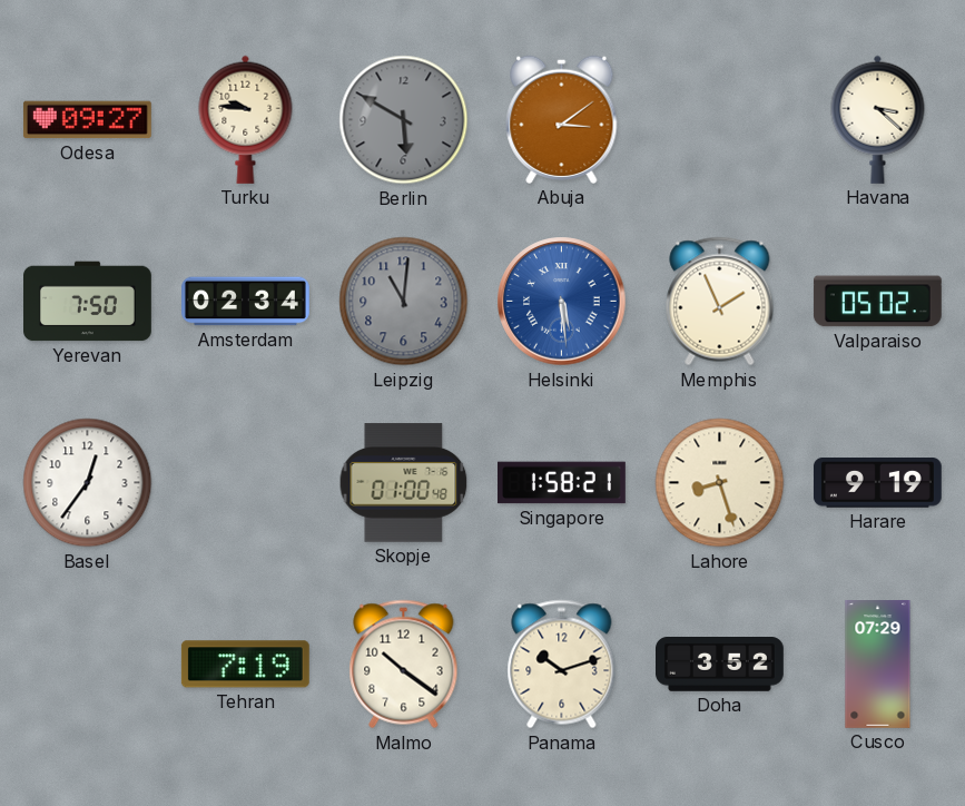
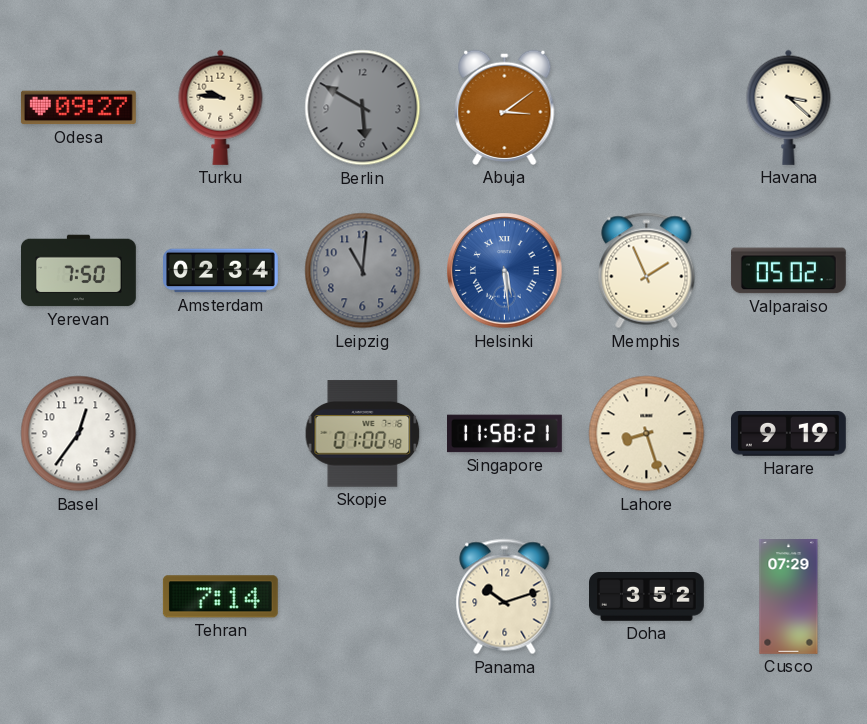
Singapore: 1:58 -> 11:58
Tehran: 7:19 -> 7:14
Malmo: 10:21 -> none
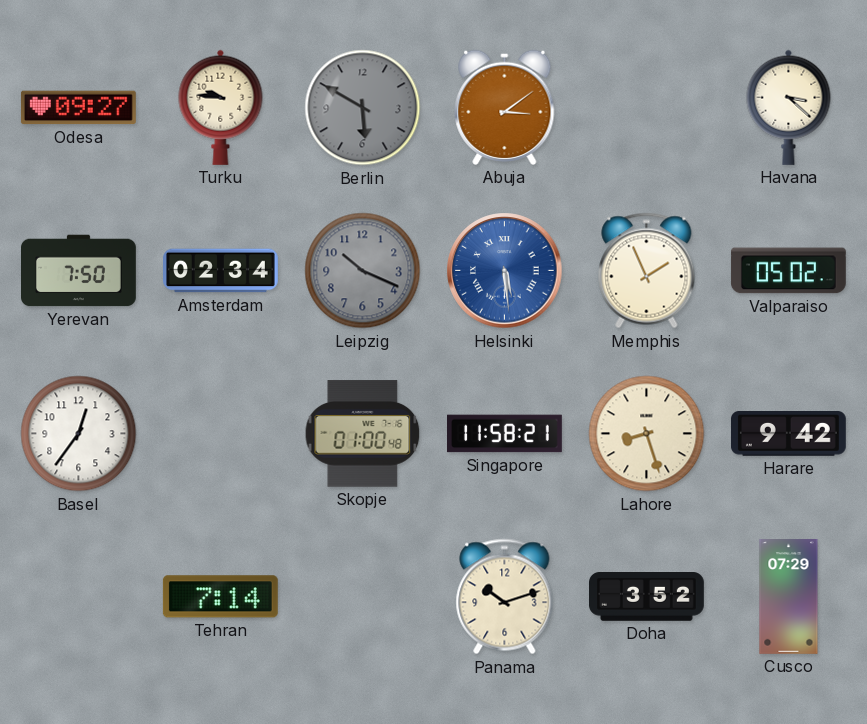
Leipzig: 11:01 -> 10:19
Harare: 9:19 -> 9:42
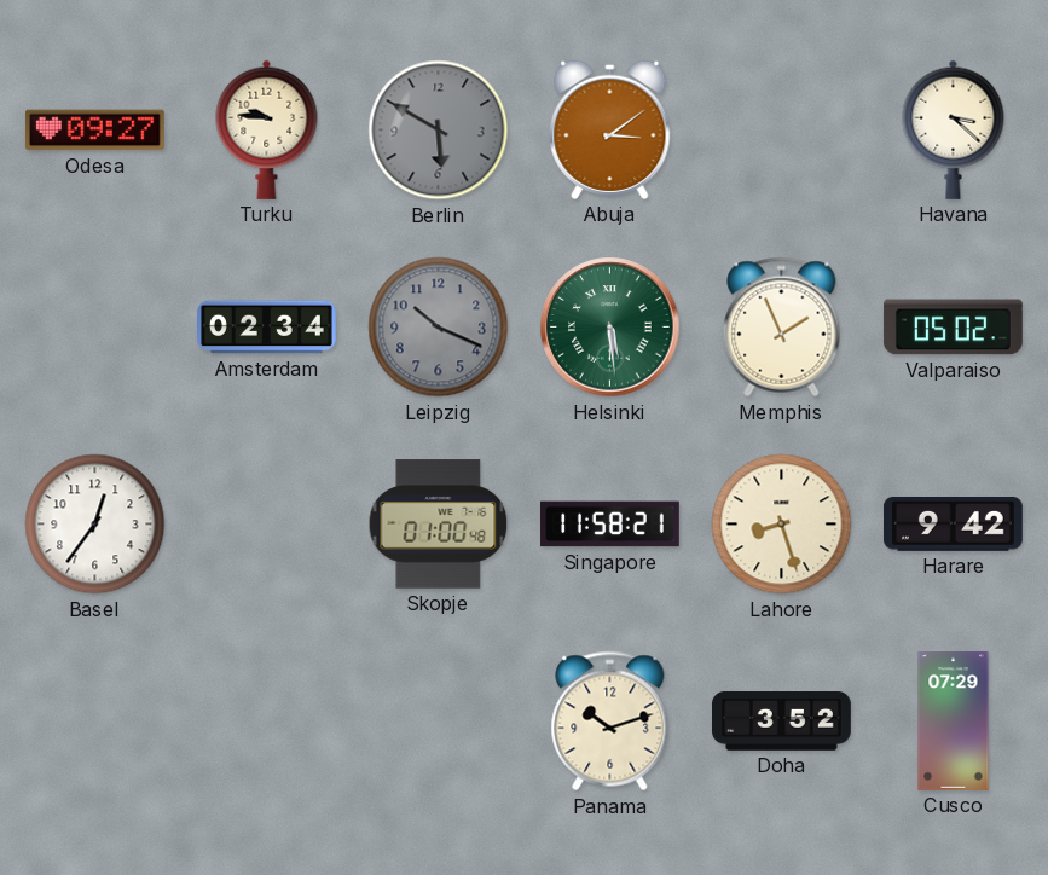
Yerevan: 7:50 -> none
Helsinki dial: blue -> green
Tehran: 7:14 -> none
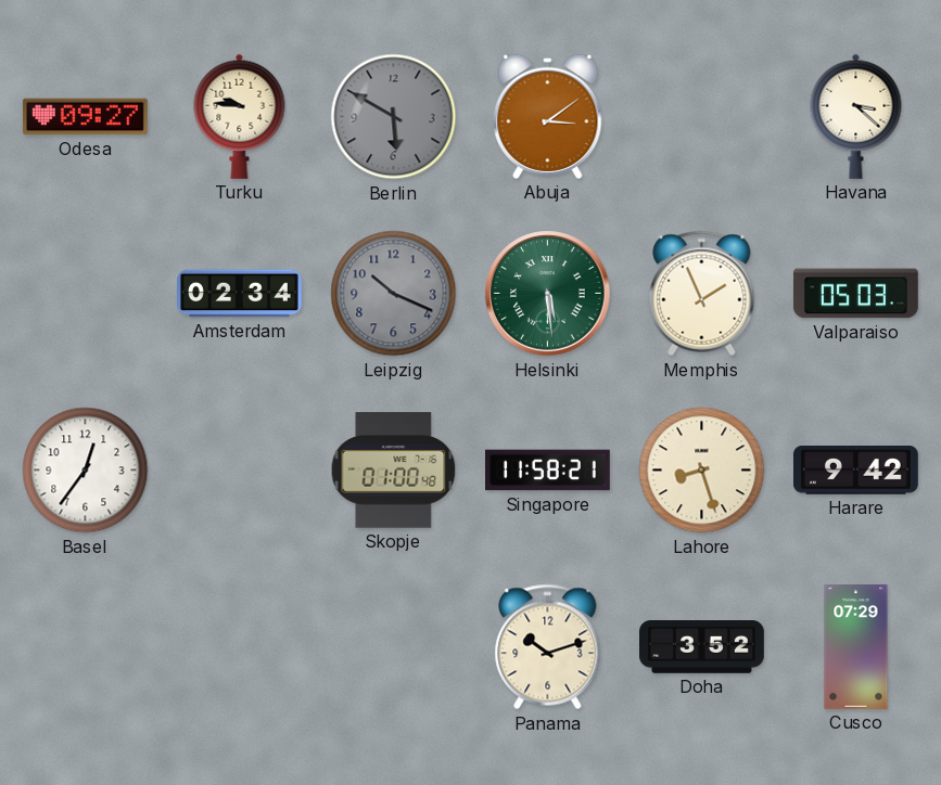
Valparaiso: 05:02 -> 05:03
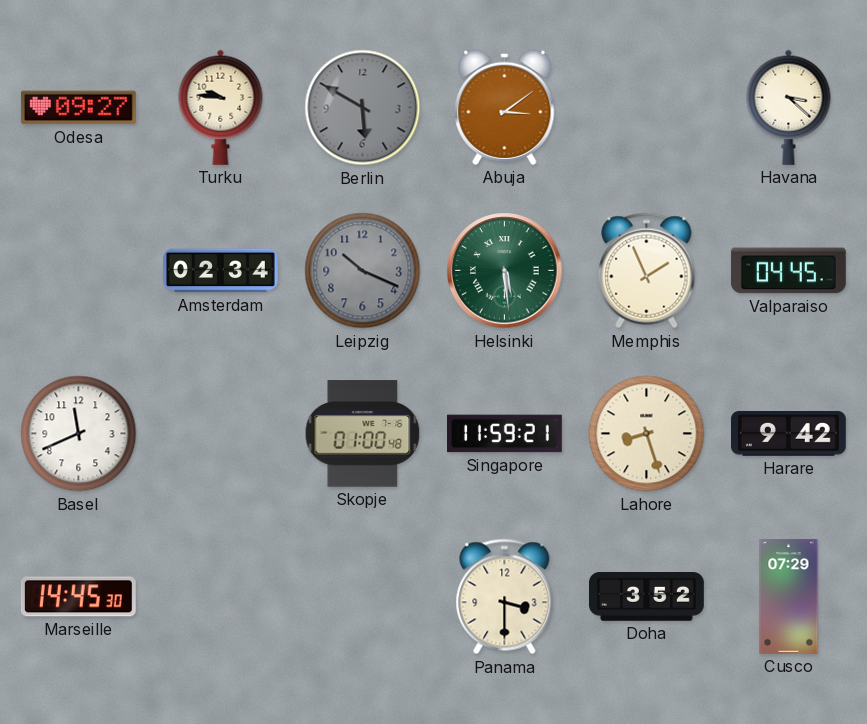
Valparaiso: 05:03 -> 04:45
Basel: 12:36 -> 11:41
Singapore: 11:58 -> 11:59
Marseille: none -> 14:45
Panama: 10:12 -> 3:30
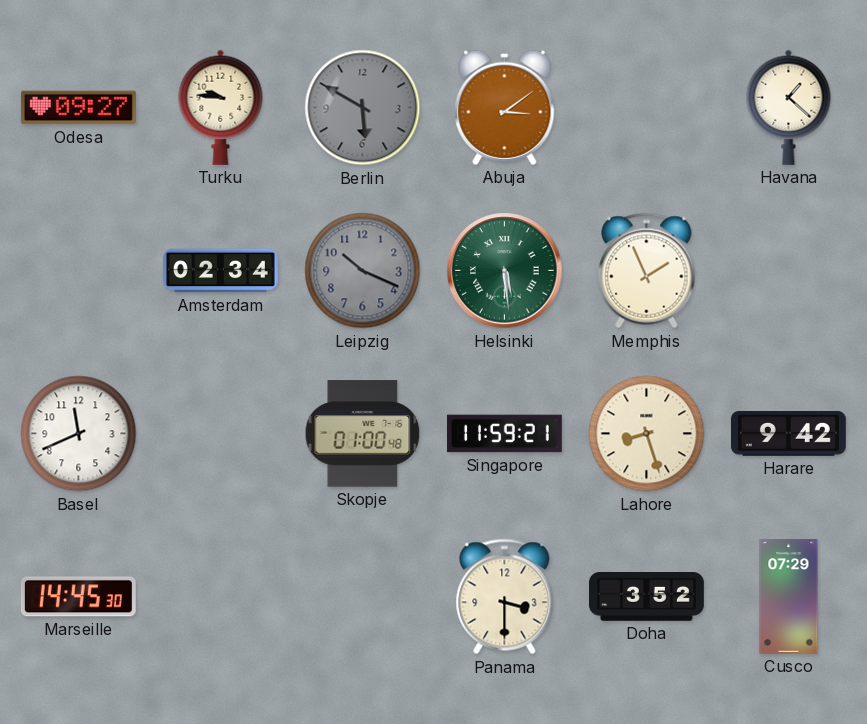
Havana: 3:22 -> 1:22
Valparaiso: 04:45 -> none
